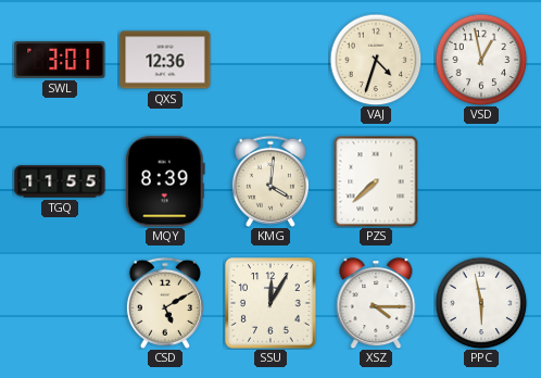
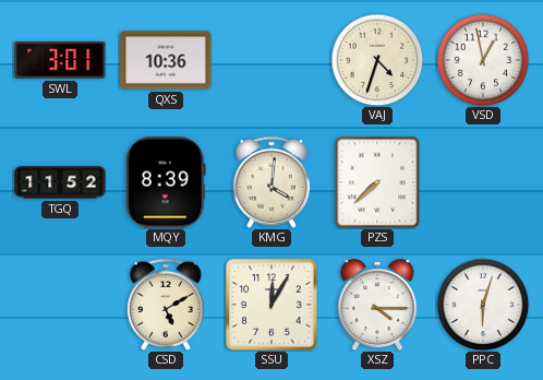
QXS: 12:36 -> 10:36
TGQ: 11:55 -> 11:52
PPC: 5:58 -> 6:03
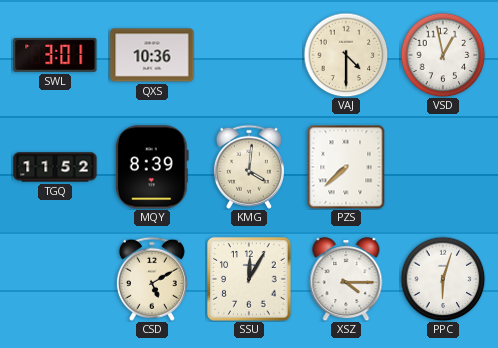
VAJ: 4:33 -> 4:30
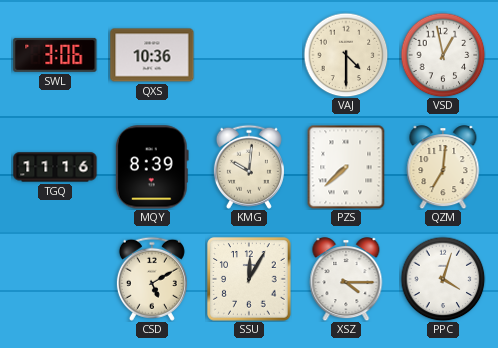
SWL: 3:01 -> 3:06
TGQ: 11:52 -> 11:16
KMG: 4:01 -> 10:01
QZM: none -> 7:01
PPC: 6:03 -> 4:03
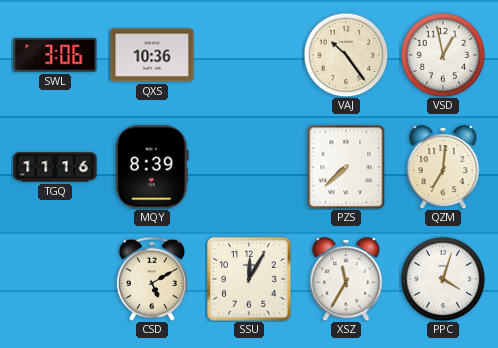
VAJ: 4:30 -> 10:24
KMG: 10:01 -> none
XSZ: 4:15 -> 11:35
